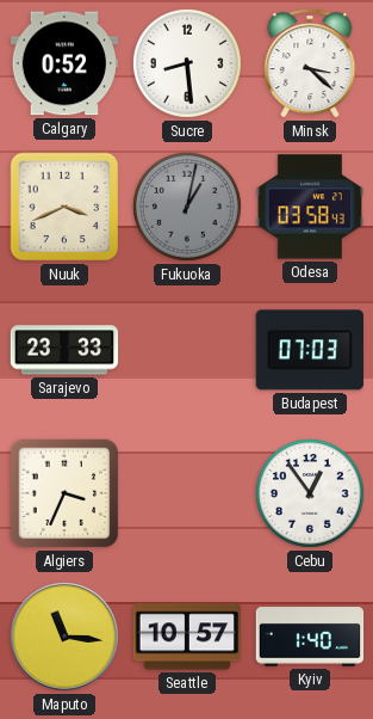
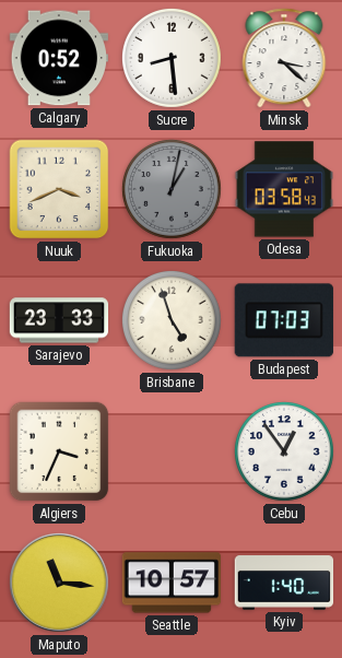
Brisbane: none -> 4:57
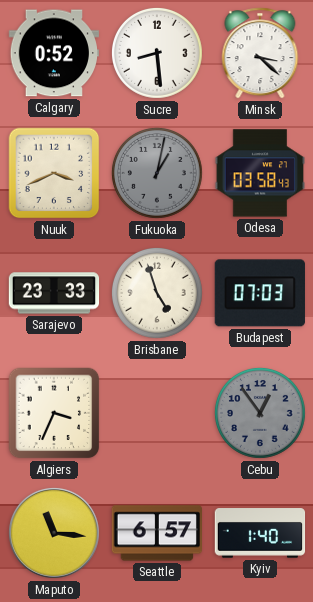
Cebu dial: white -> grey
Seattle: 10:57 -> 6:57
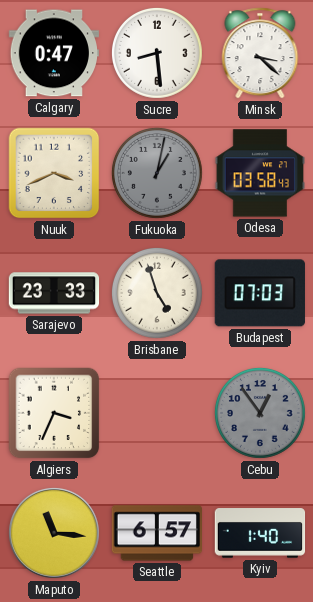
Calgary: 0:52 -> 0:47
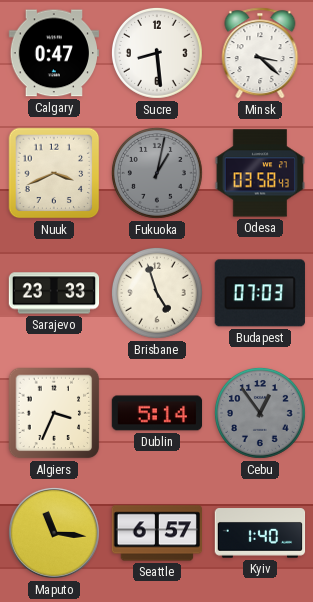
Dublin: none -> 5:14
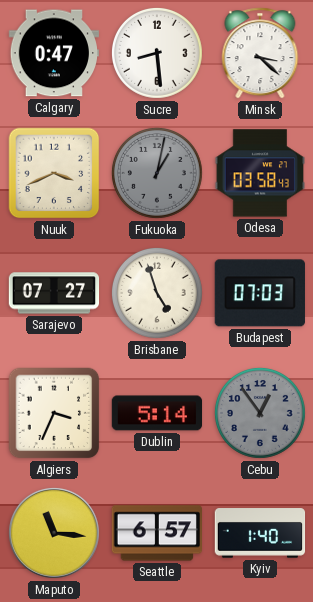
Sarajevo: 23:33 -> 07:27
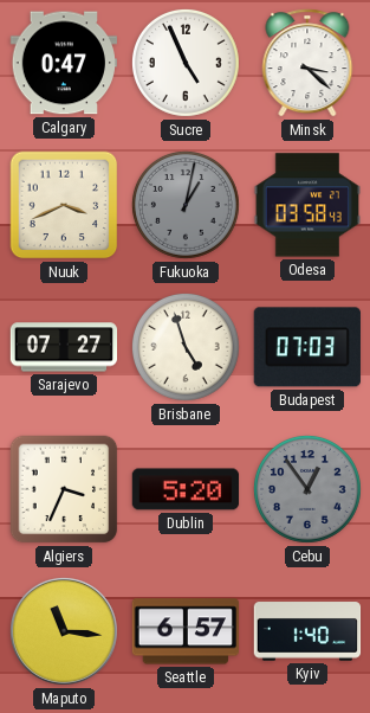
Sucre: 8:29 -> 4:56
Dublin: 5:14 -> 5:20
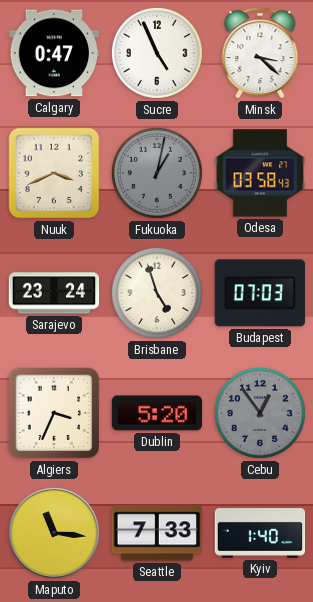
Sarajevo: 07:27 -> 23:24
Seattle: 6:57 -> 7:33
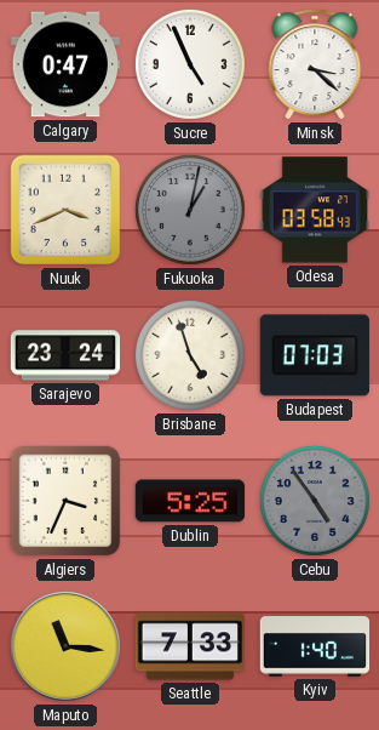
Dublin: 5:20 -> 5:25
Cebu: 12:54 -> 4:54
